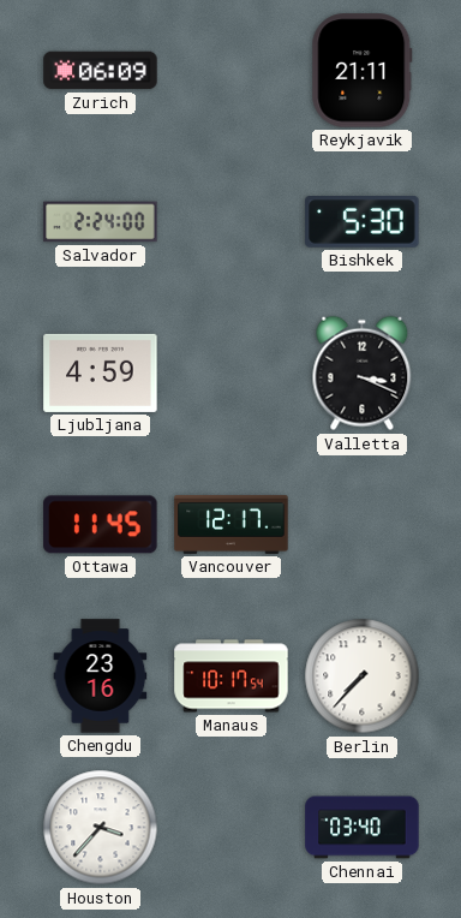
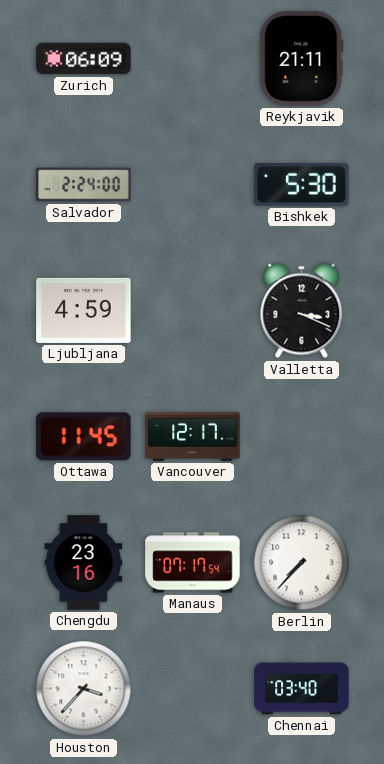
Manaus: 10:17 -> 07:17
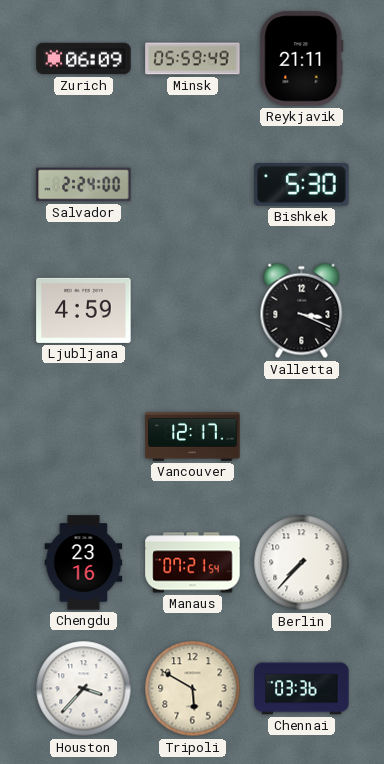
Minsk: none -> 05:59
Ottawa: 11:45 -> none
Manaus: 07:17 -> 07:21
Tripoli: none -> 5:50
Chennai: 03:40 -> 03:36
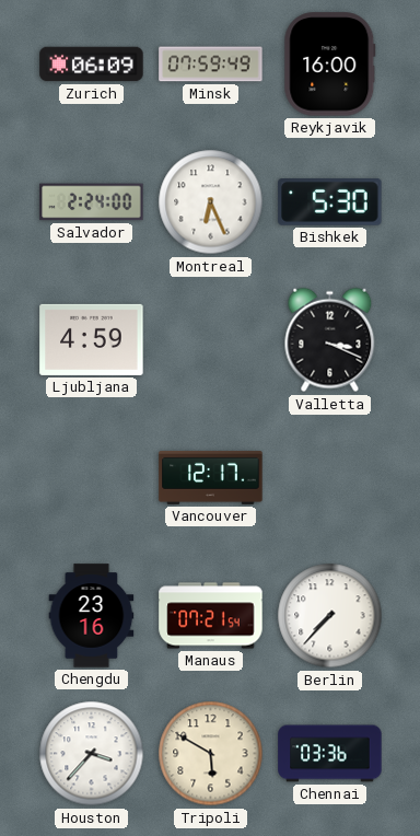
Minsk: 05:59 -> 07:59
Reykjavik: 21:11 -> 16:00
Montreal: none -> 6:26
